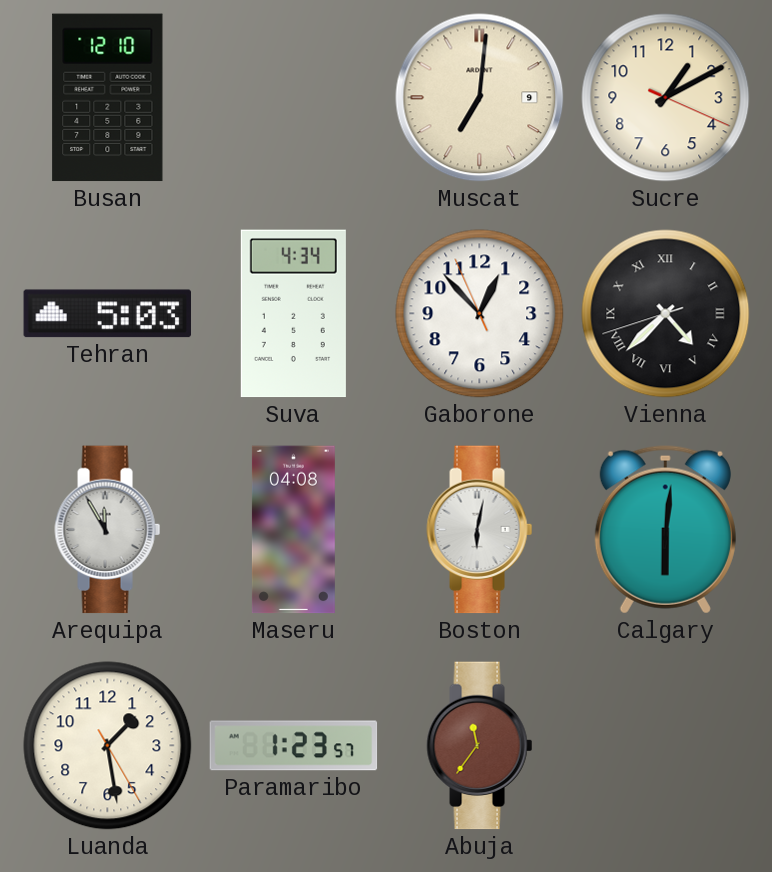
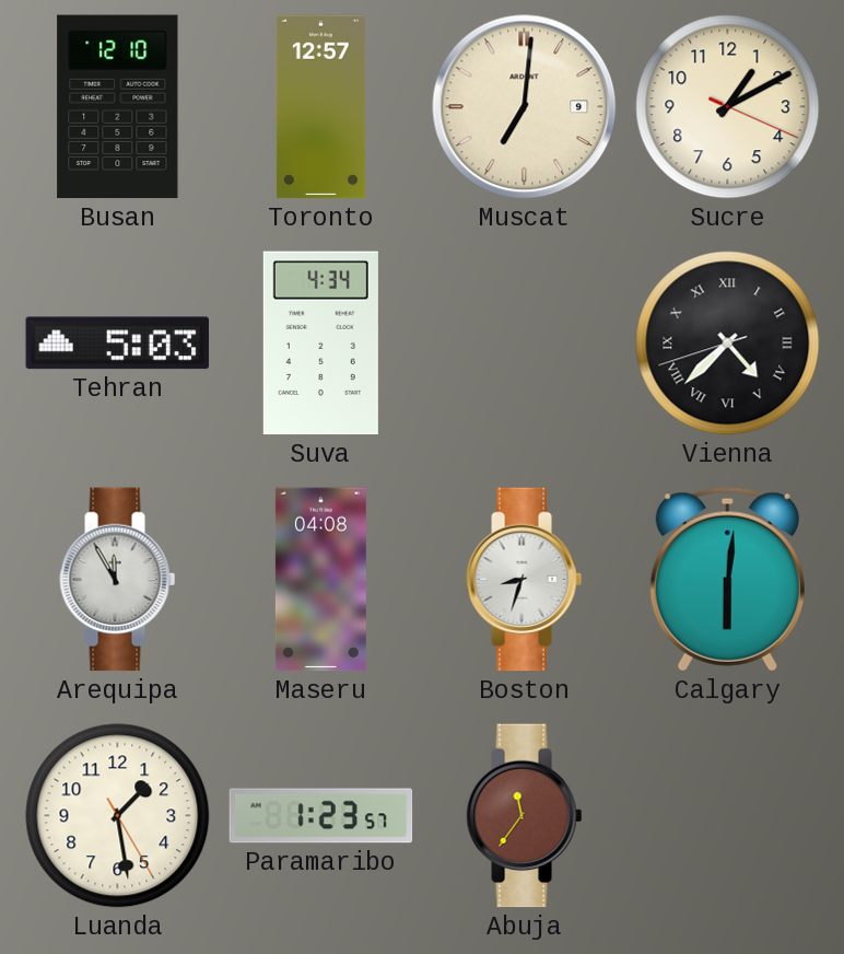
Toronto: none -> 12:57
Gaborone: 12:52 -> none
Boston: 6:02 -> 8:33
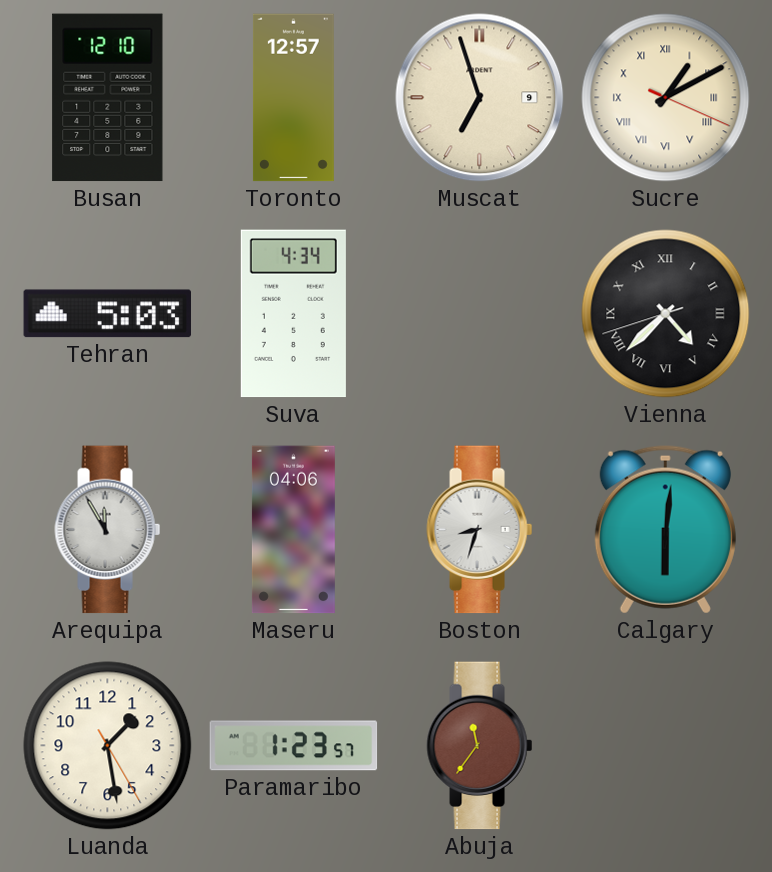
Muscat: 7:01 -> 6:57
Sucre numerals: Arabic -> Roman
Maseru: 04:08 -> 04:06
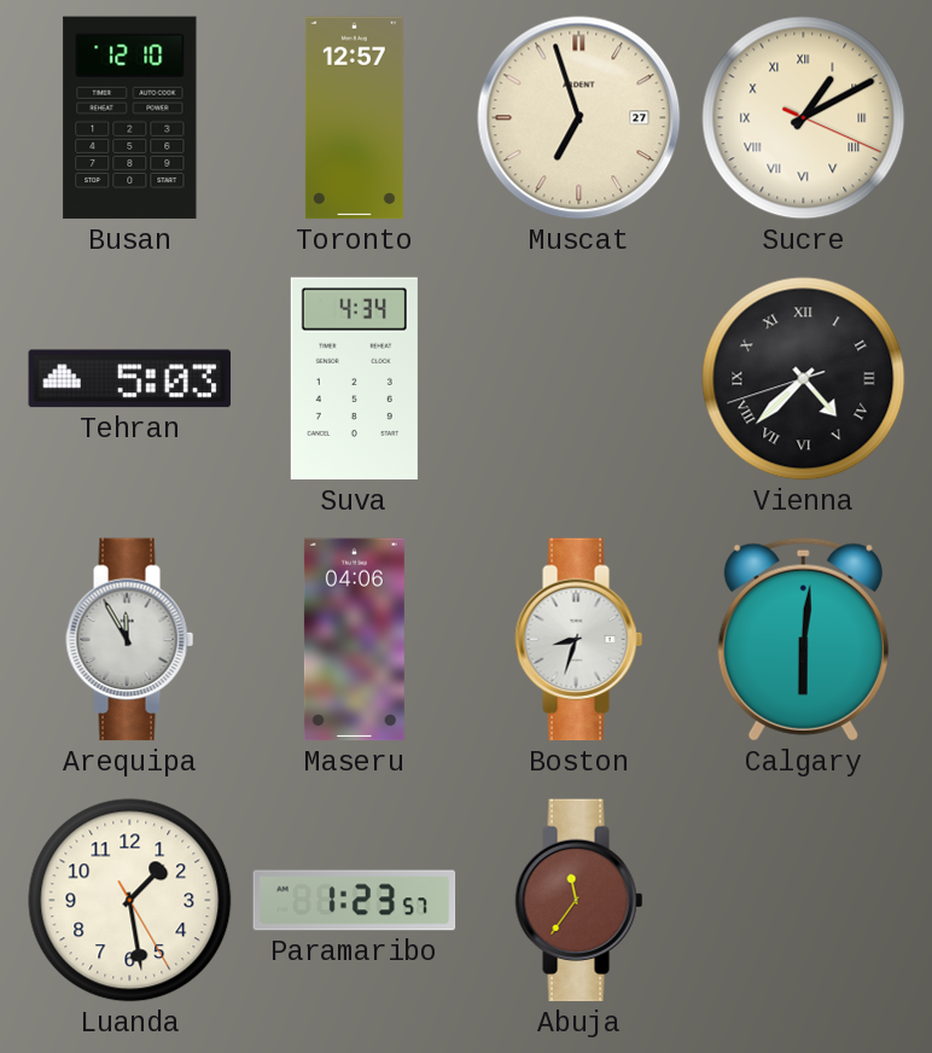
Muscat date: 9 -> 27
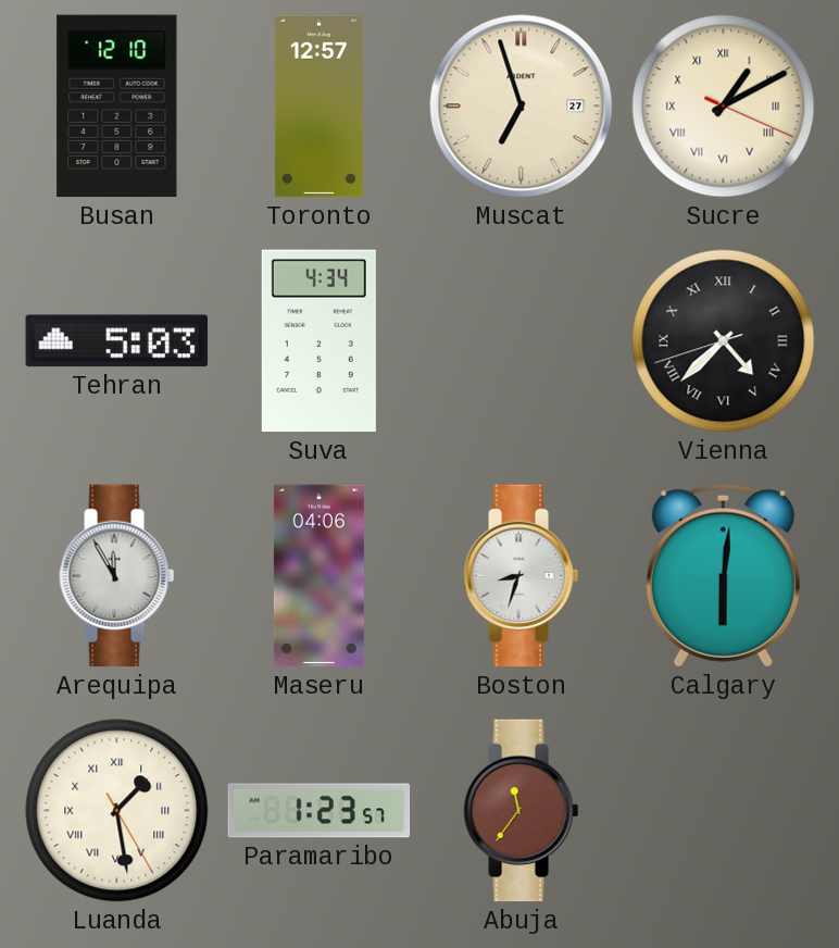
Luanda numerals: Arabic -> Roman
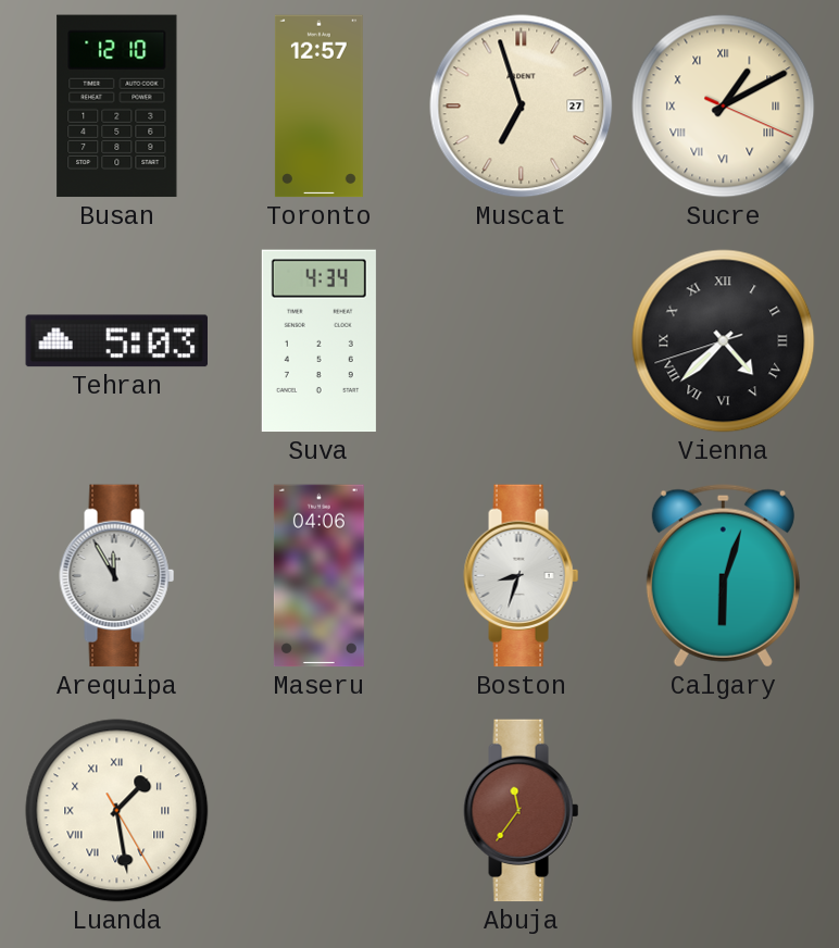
Calgary: 6:01 -> 6:03
Paramaribo: 1:23 -> none
